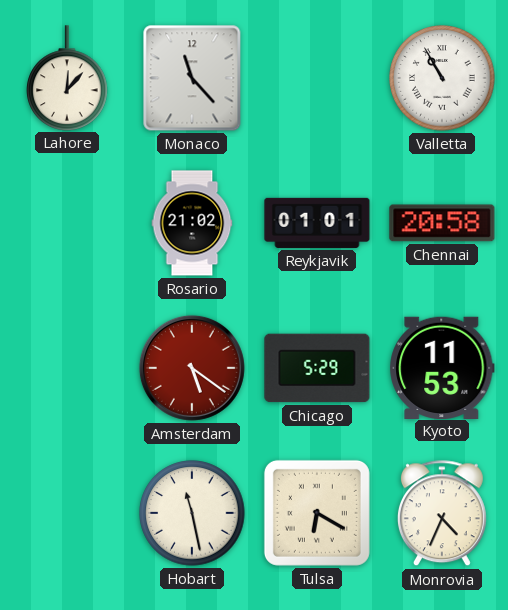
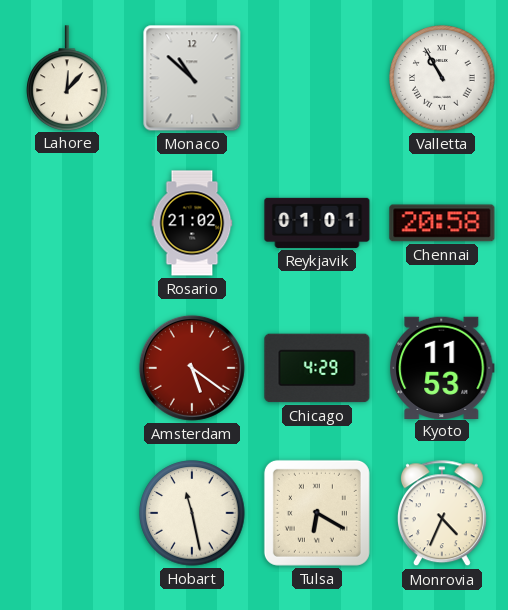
Monaco: 11:23 -> 10:52
Chicago: 5:29 -> 4:29
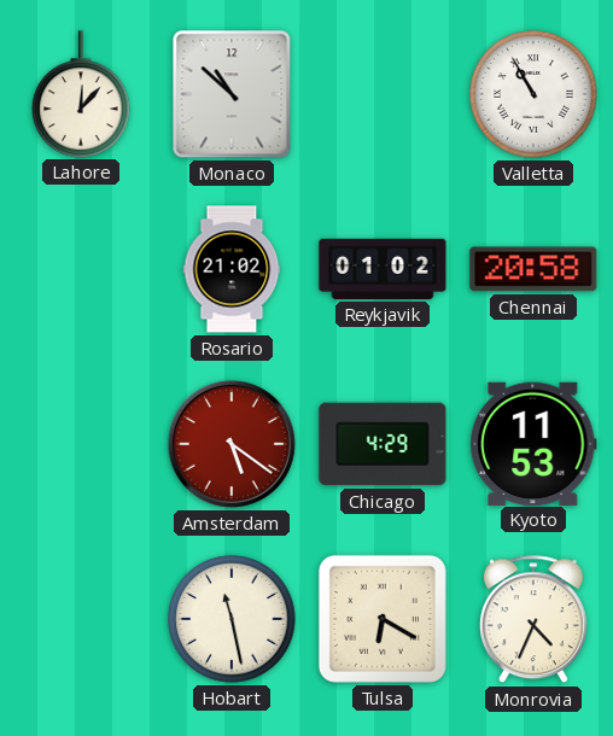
Reykjavik: 01:01 -> 01:02
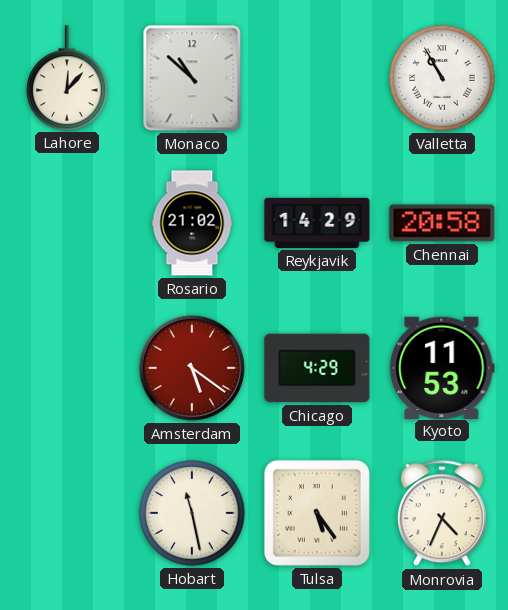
Reykjavik: 01:02 -> 14:29
Tulsa: 6:20 -> 5:24
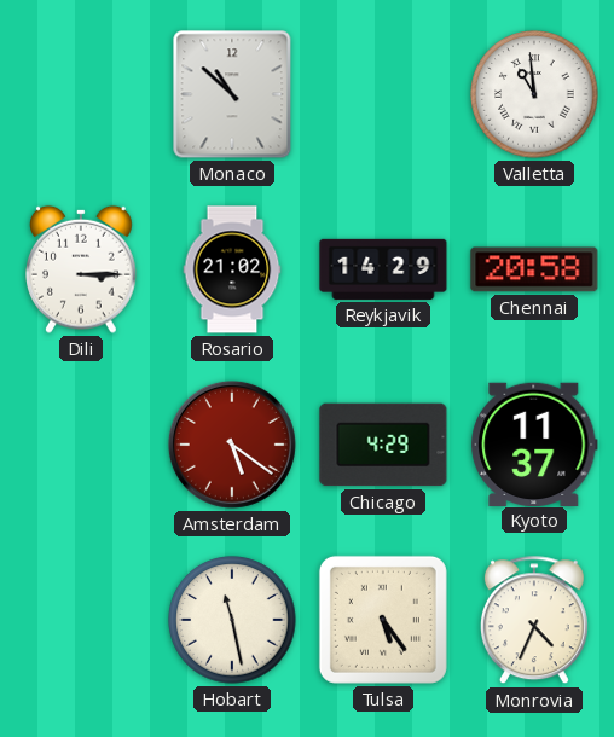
Lahore: 12:07 -> none
Valletta: 10:55 -> 10:59
Dili: none -> 3:15
Kyoto: 11:53 -> 11:37
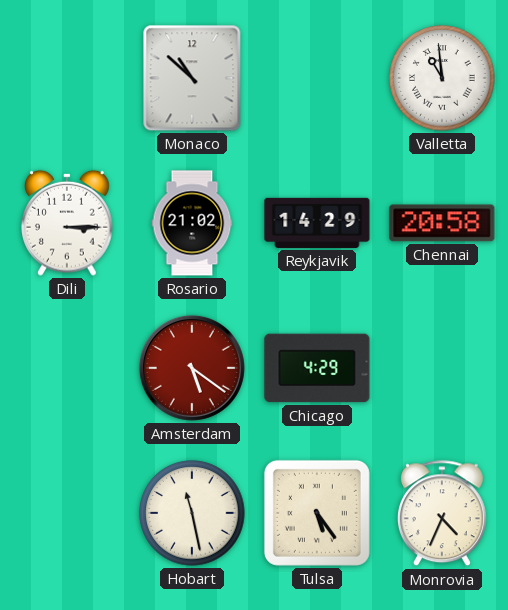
Kyoto: 11:37 -> none
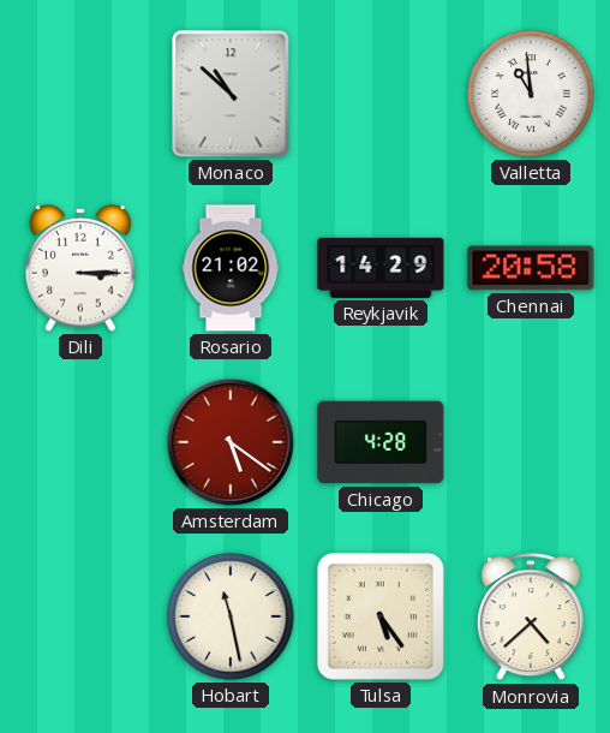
Chicago: 4:29 -> 4:28
Monrovia: 4:34 -> 4:38
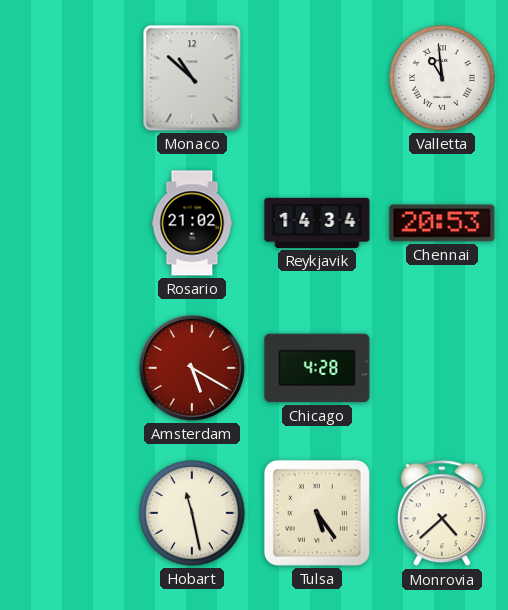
Dili: 3:15 -> none
Reykjavik: 14:29 -> 14:34
Chennai: 20:58 -> 20:53
Amsterdam: 5:21 -> 5:20
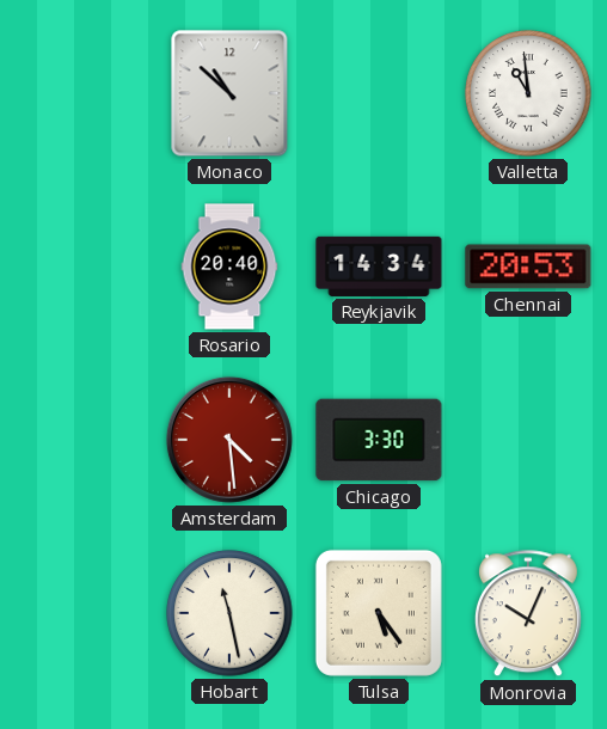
Rosario: 21:02 -> 20:40
Amsterdam: 5:20 -> 4:29
Chicago: 4:28 -> 3:30
Monrovia: 4:38 -> 10:04
